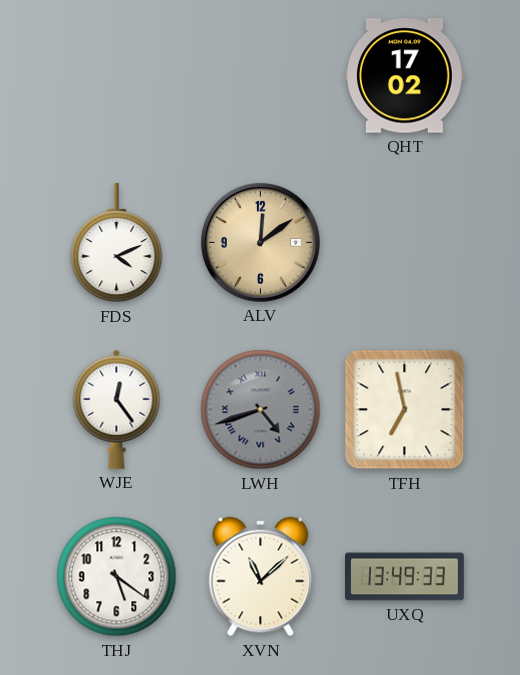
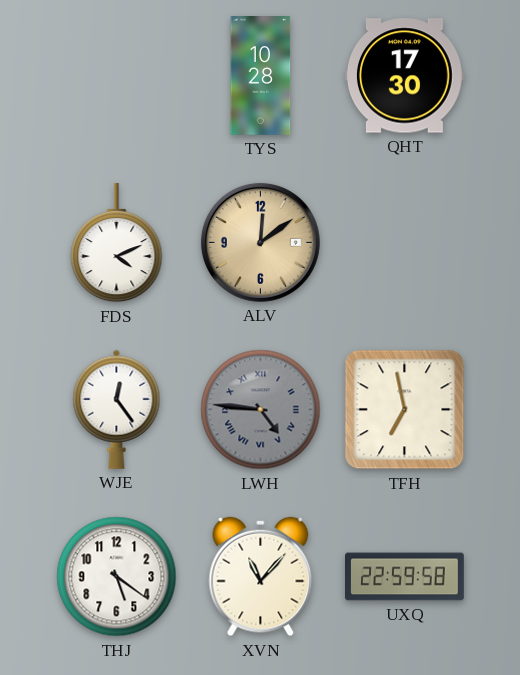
TYS: none -> 10:28
QHT: 17:02 -> 17:30
LWH: 4:42 -> 4:46
XVN: 11:08 -> 11:07
UXQ: 13:49 -> 22:59
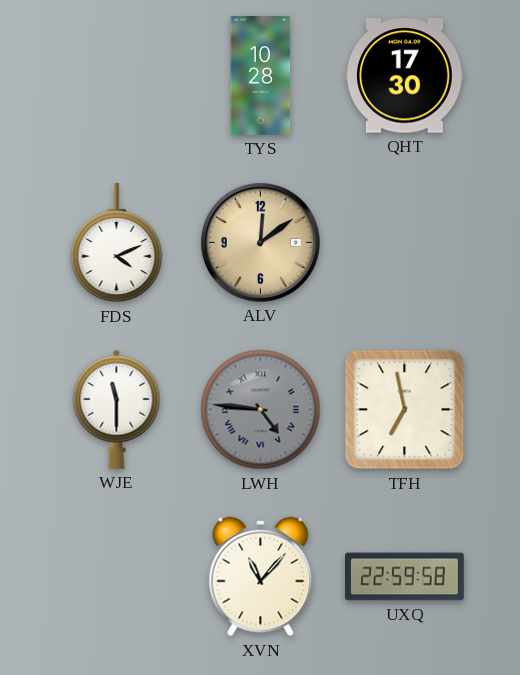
WJE: 12:24 -> 11:30
THJ: 5:21 -> none
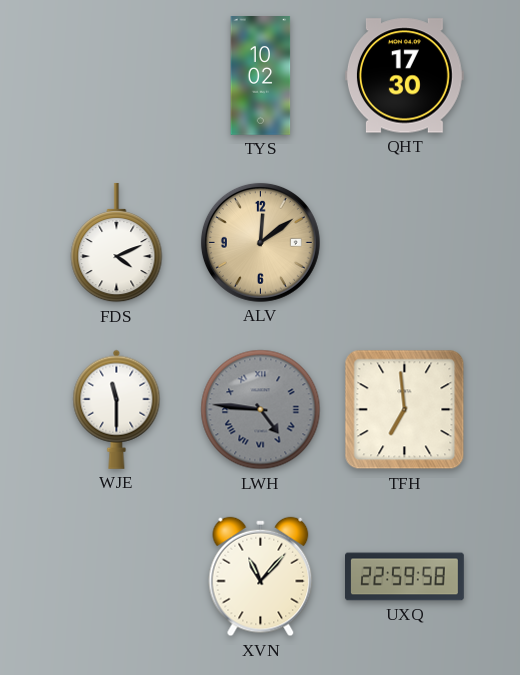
TYS: 10:28 -> 10:02
TFH: 6:58 -> 6:59
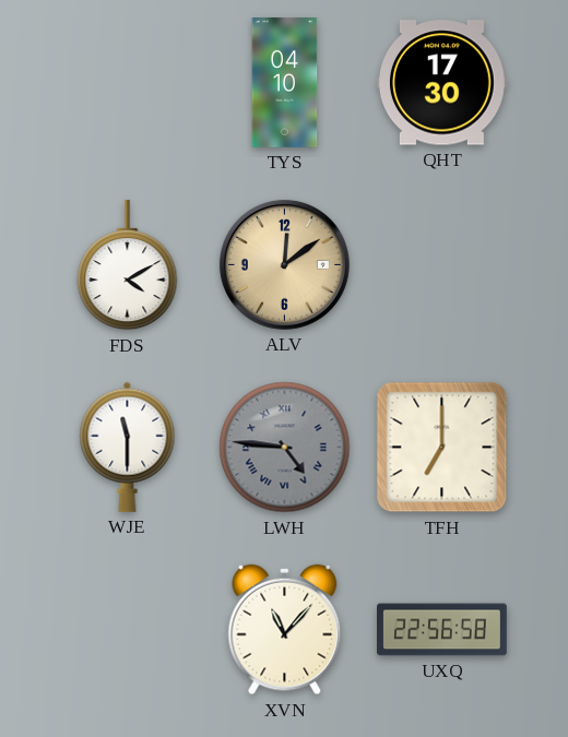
TYS: 10:02 -> 04:10
FDS: 4:11 -> 4:10
TFH: 6:59 -> 7:00
UXQ: 22:59 -> 22:56
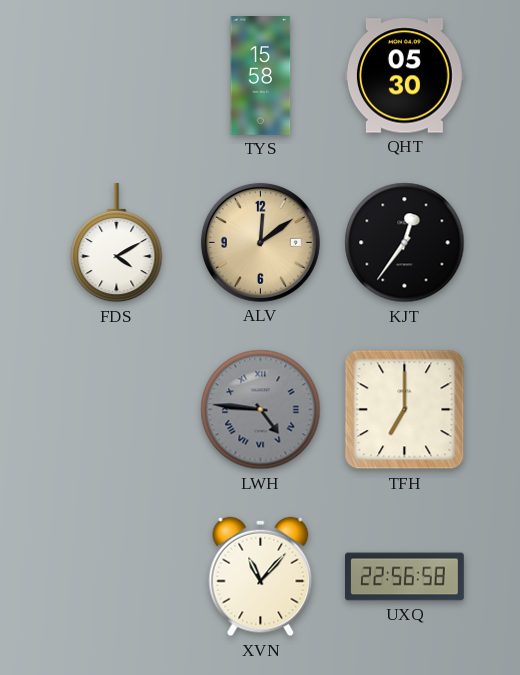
TYS: 04:10 -> 15:58
QHT: 17:30 -> 05:30
KJT: none -> 12:36
WJE: 11:30 -> none
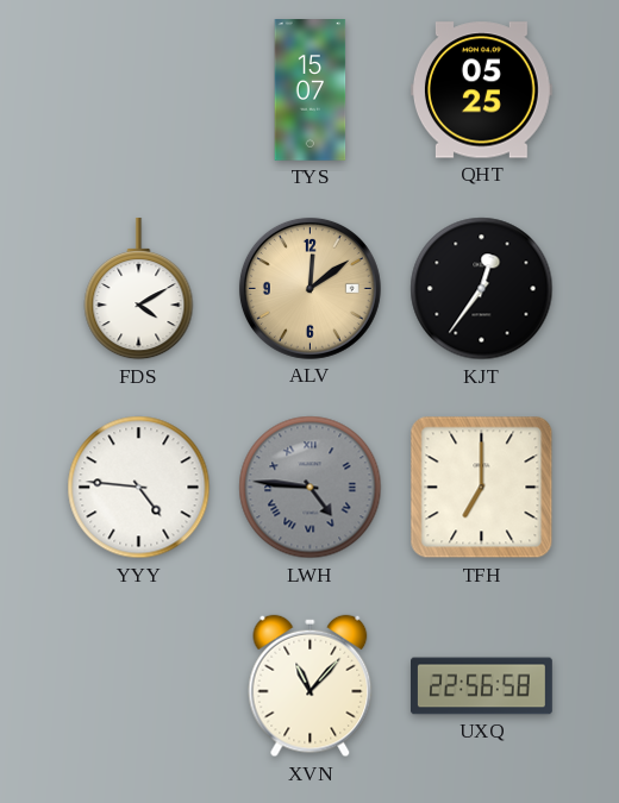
TYS: 15:58 -> 15:07
QHT: 05:30 -> 05:25
YYY: none -> 4:46
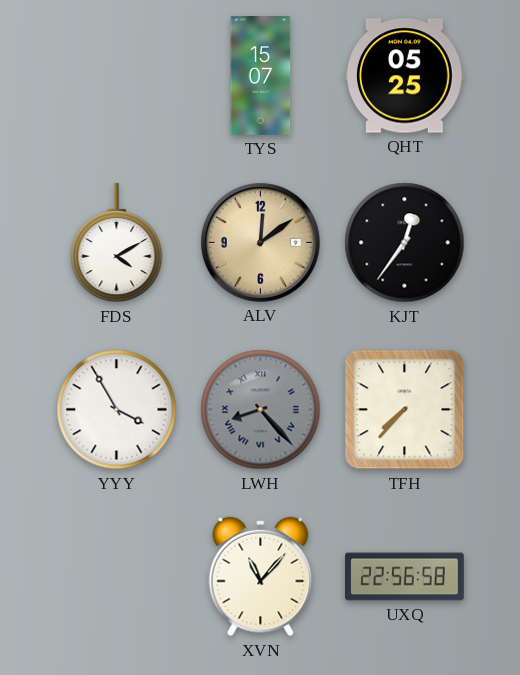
YYY: 4:46 -> 3:55
LWH: 4:46 -> 8:23
TFH: 7:00 -> 7:37
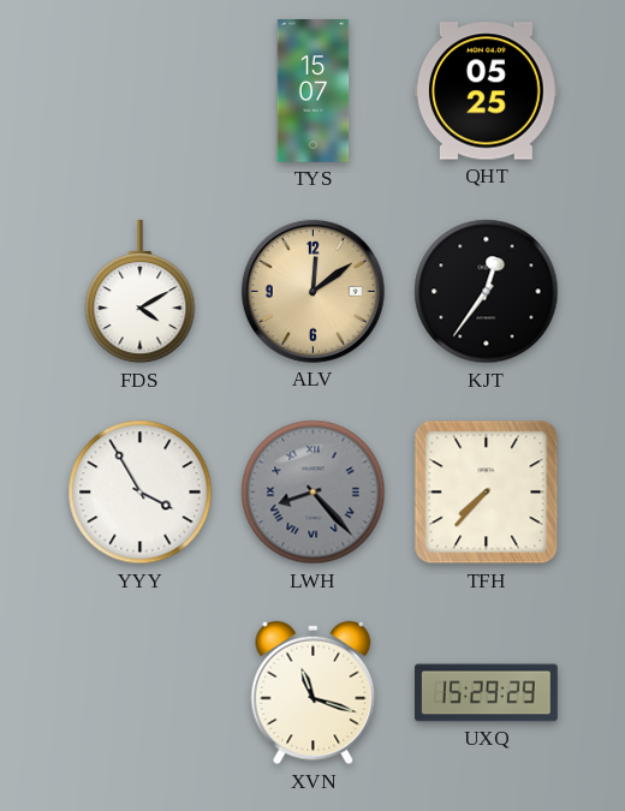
XVN: 11:07 -> 11:18
UXQ: 22:56 -> 15:29
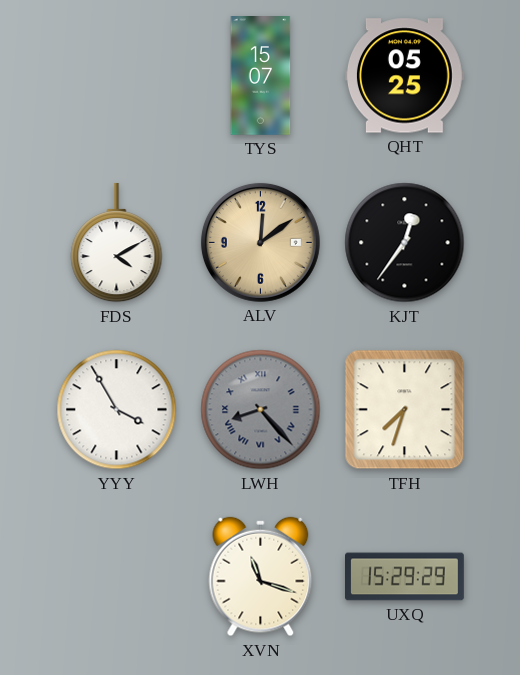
TFH: 7:37 -> 7:33
